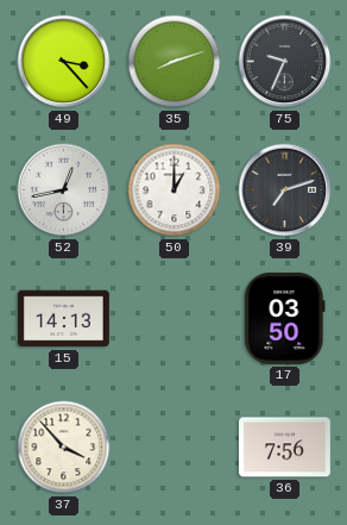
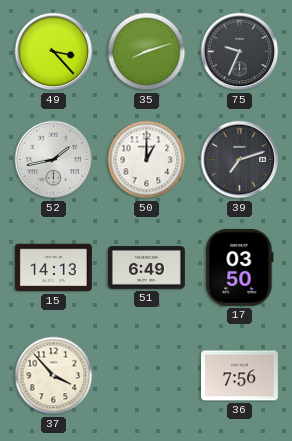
52: 12:43 -> 1:43
51: none -> 6:49
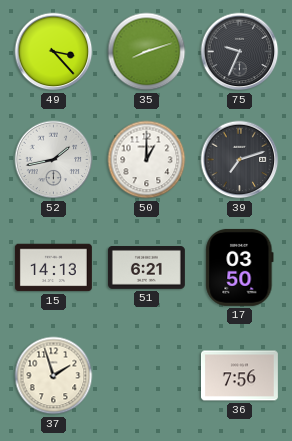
51: 6:49 -> 6:21
37: 3:53 -> 1:57
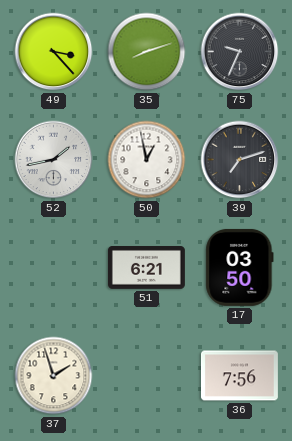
50: 1:00 -> 12:58
15: 14:13 -> none
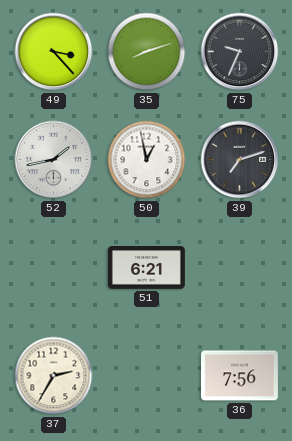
17: 03:50 -> none
37: 1:57 -> 2:35
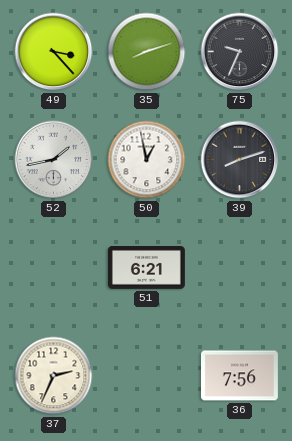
39: 7:12 -> 8:12
37: 2:35 -> 2:34
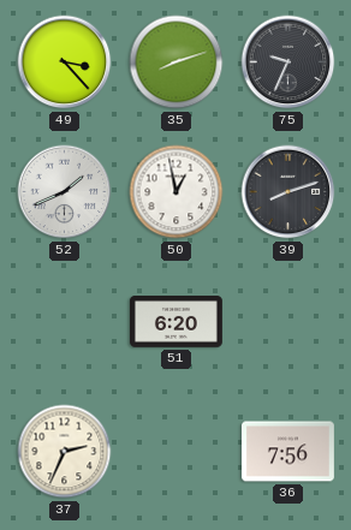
52: 1:43 -> 1:41
51: 6:21 -> 6:20
